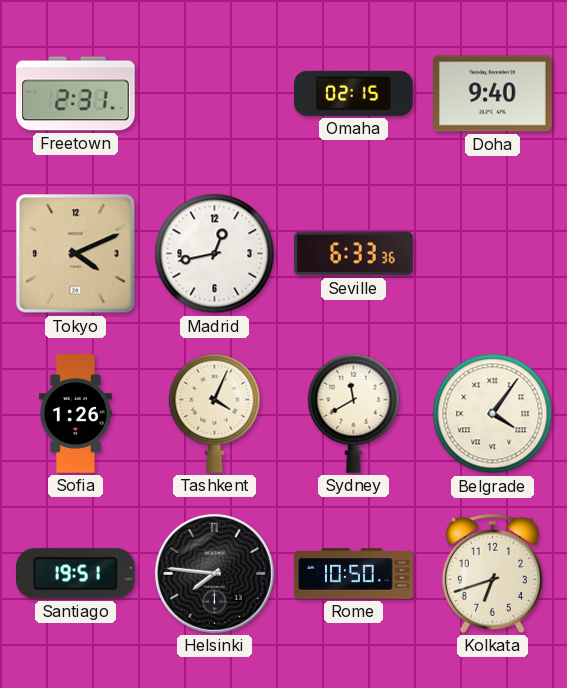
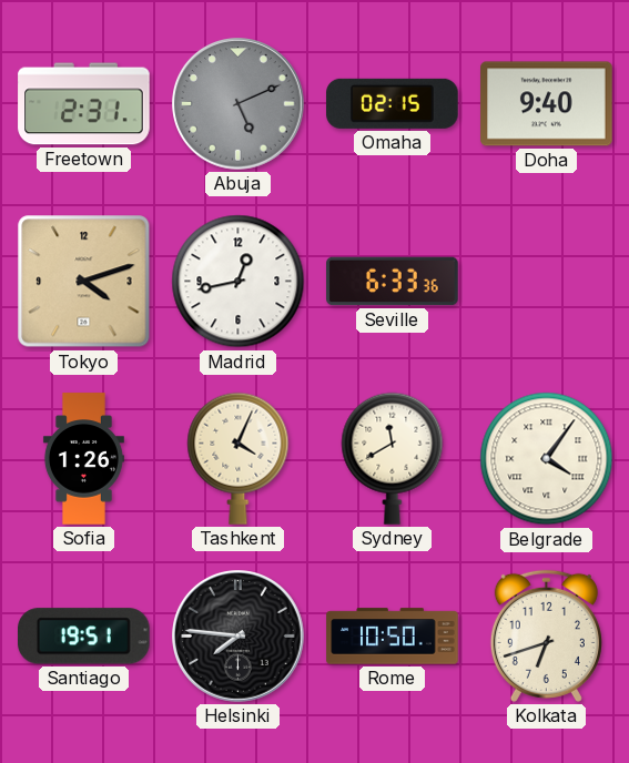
Abuja: none -> 5:11
Tokyo: 4:11 -> 4:12
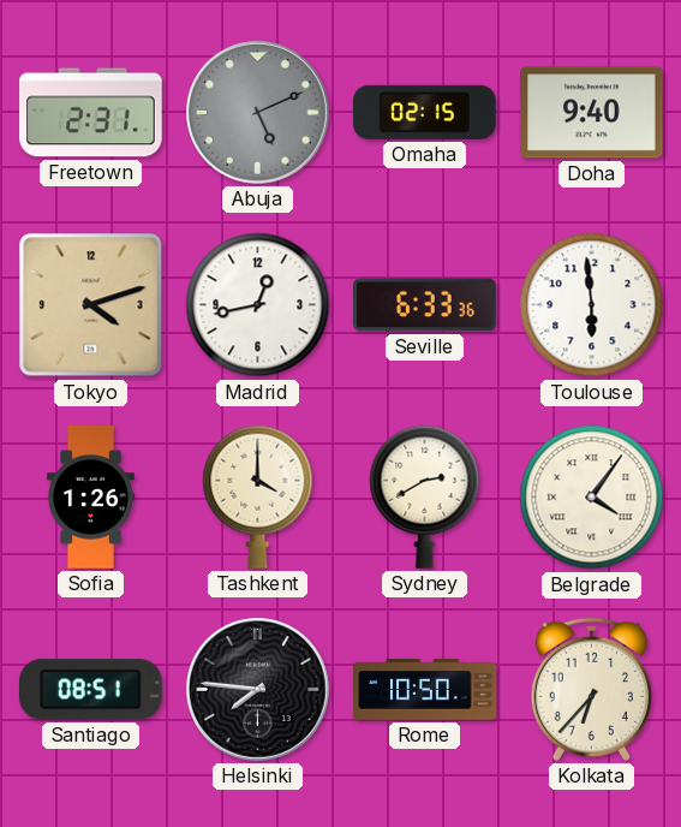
Toulouse: none -> 5:59
Tashkent: 4:04 -> 4:00
Sydney: 11:40 -> 2:40
Santiago: 19:51 -> 08:51
Kolkata: 6:42 -> 6:37
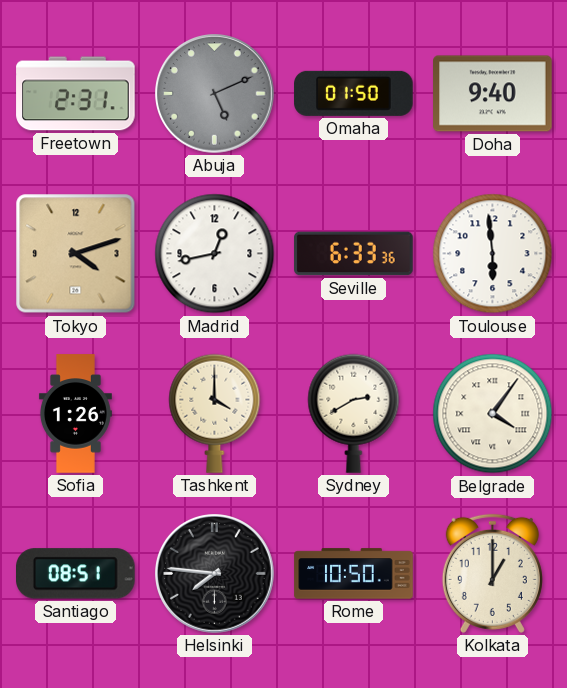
Omaha: 02:15 -> 01:50
Kolkata: 6:37 -> 1:00
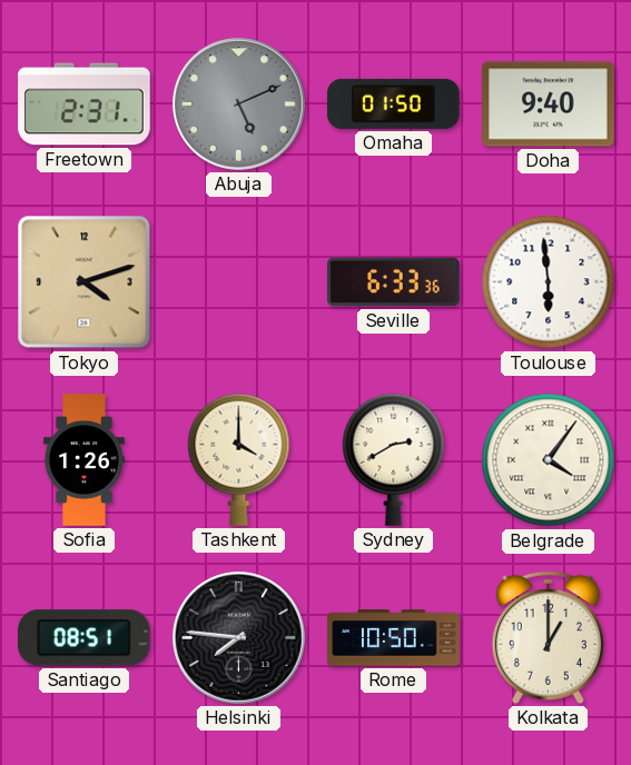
Madrid: 12:43 -> none
